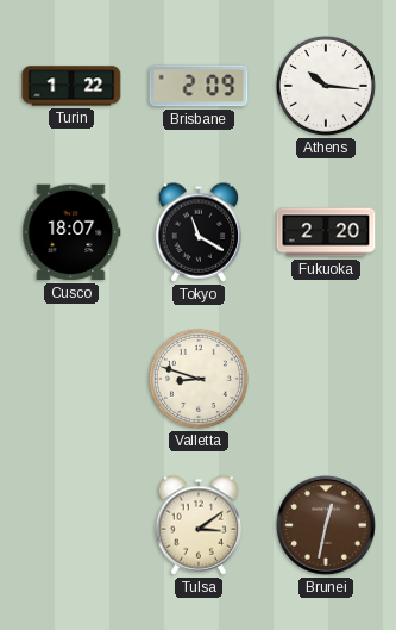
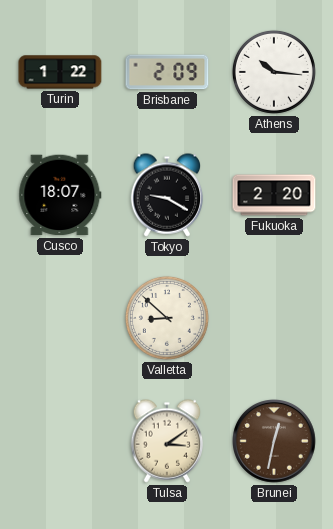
Tokyo: 11:20 -> 9:20
Valletta: 8:48 -> 8:52
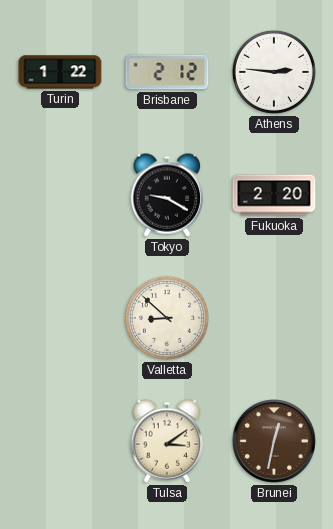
Brisbane: 2:09 -> 2:12
Athens: 10:16 -> 2:46
Cusco: 18:07 -> none
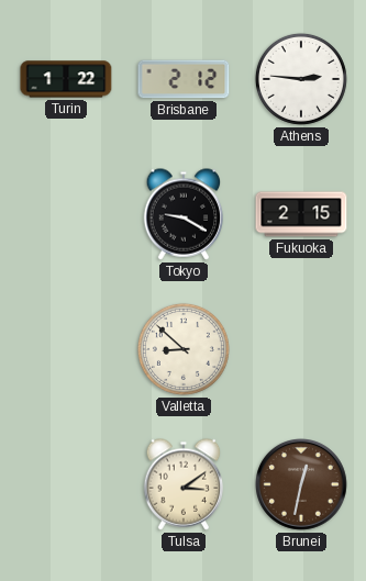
Fukuoka: 2:20 -> 2:15
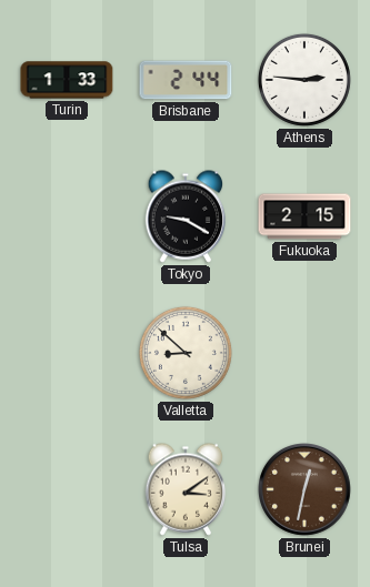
Turin: 1:22 -> 1:33
Brisbane: 2:12 -> 2:44
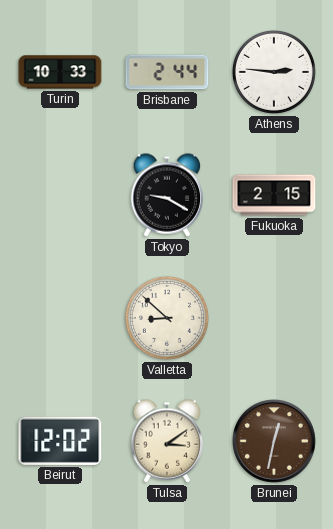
Turin: 1:33 -> 10:33
Beirut: none -> 12:02
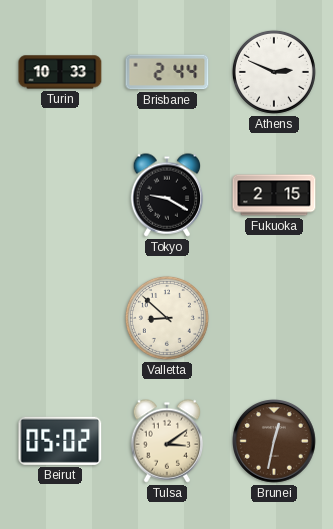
Athens: 2:46 -> 2:49
Beirut: 12:02 -> 05:02
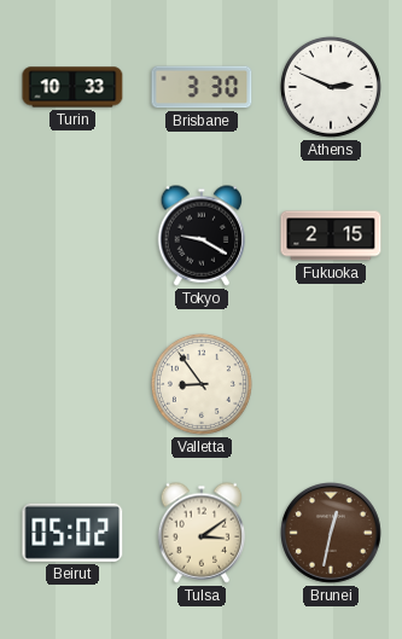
Brisbane: 2:44 -> 3:30
Valletta: 8:52 -> 8:54
